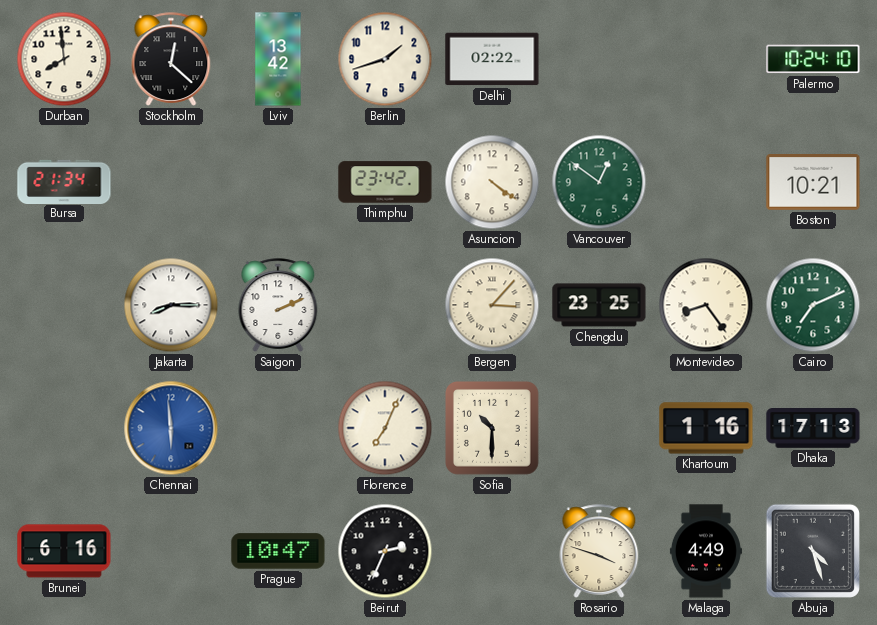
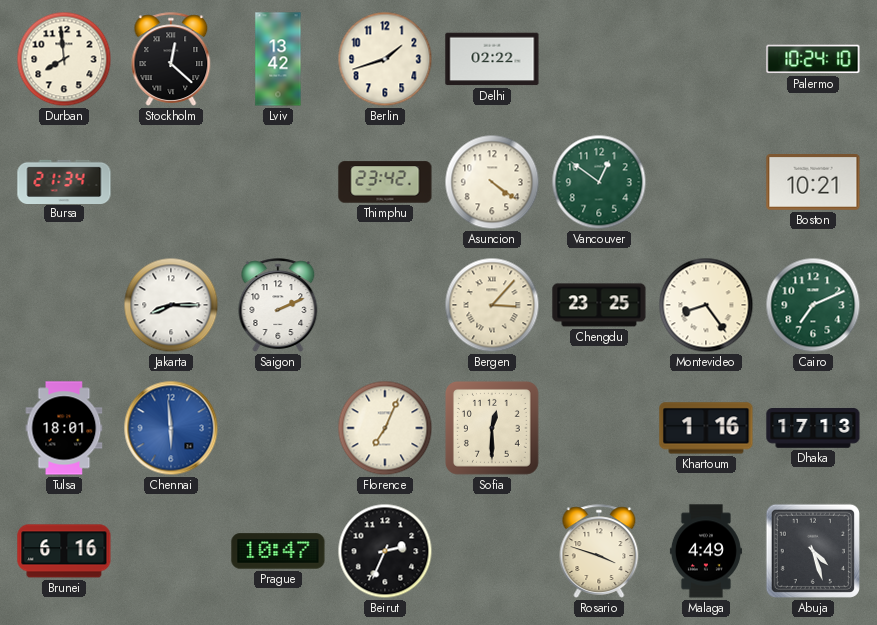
Tulsa: none -> 18:01
Sofia: 10:30 -> 12:30
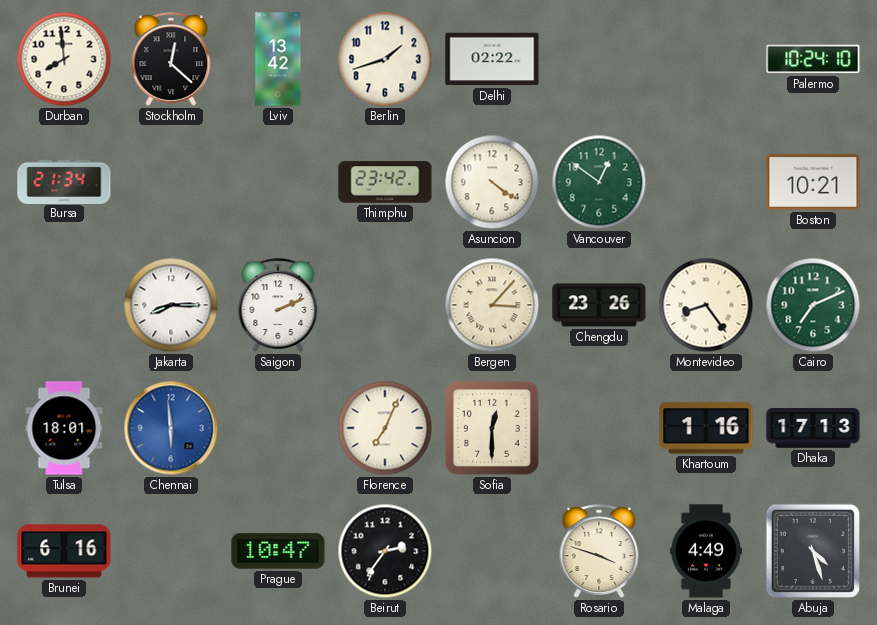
Chengdu: 23:25 -> 23:26
Beirut: 2:34 -> 2:36
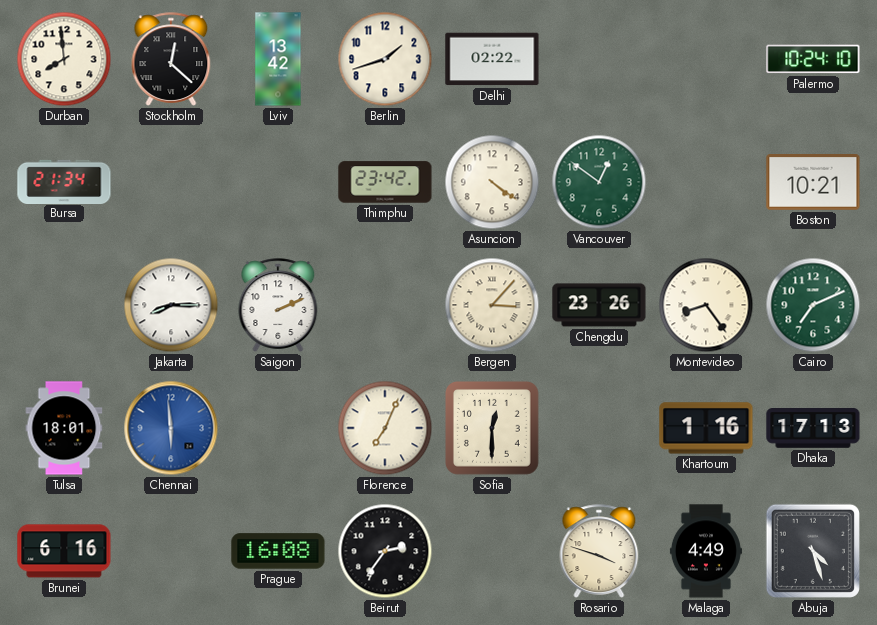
Prague: 10:47 -> 16:08
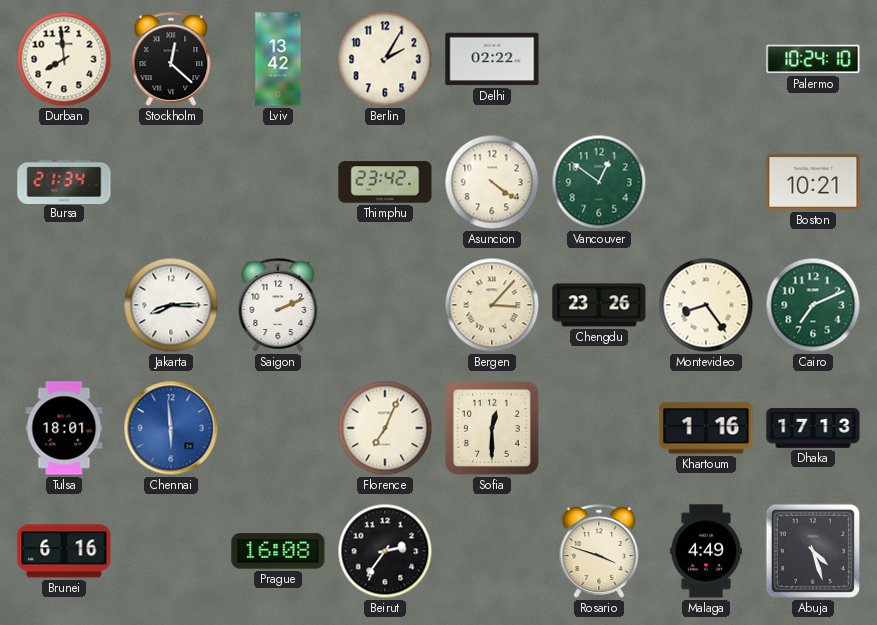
Berlin: 1:42 -> 2:05
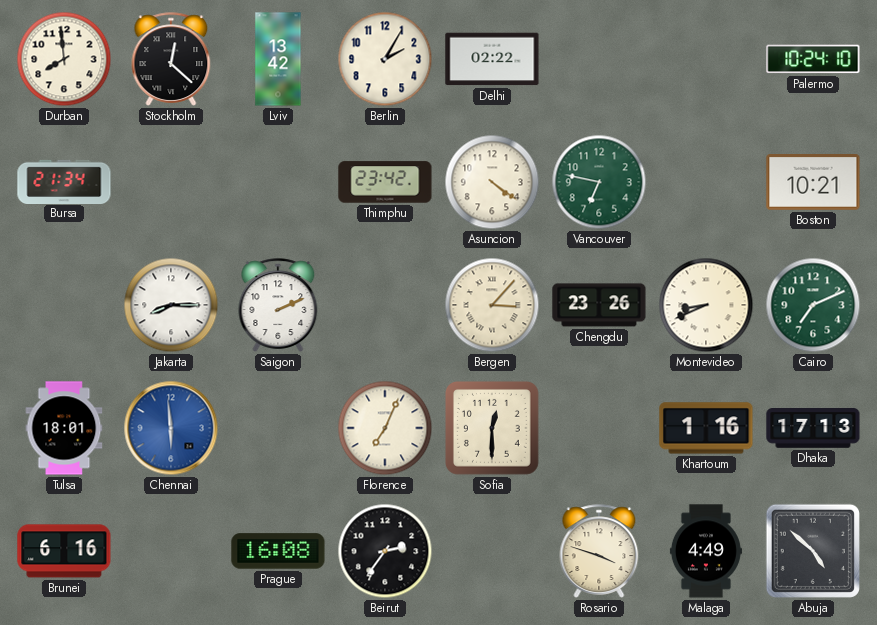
Vancouver: 12:51 -> 6:47
Montevideo: 8:24 -> 8:41
Abuja: 4:27 -> 4:52
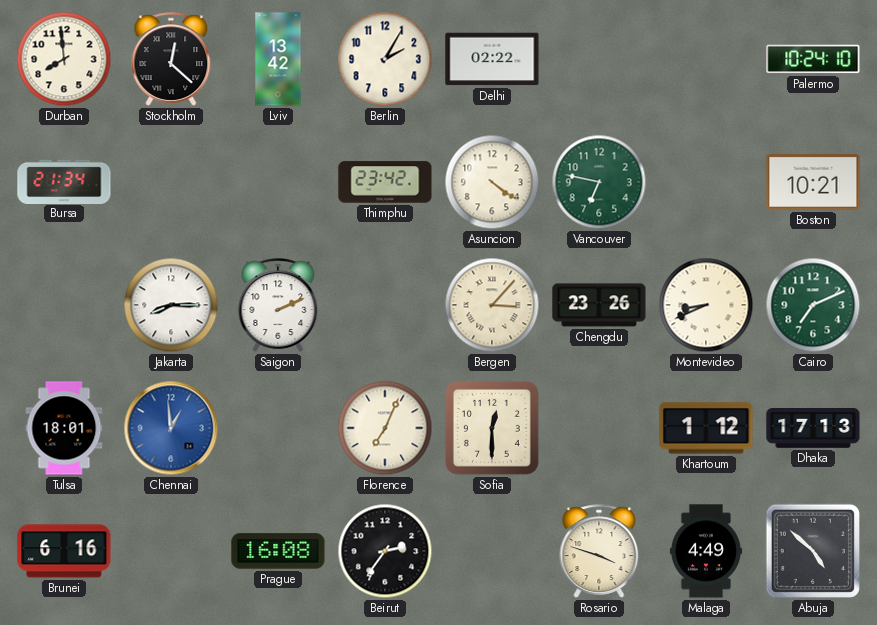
Chennai: 5:59 -> 12:59
Khartoum: 1:16 -> 1:12
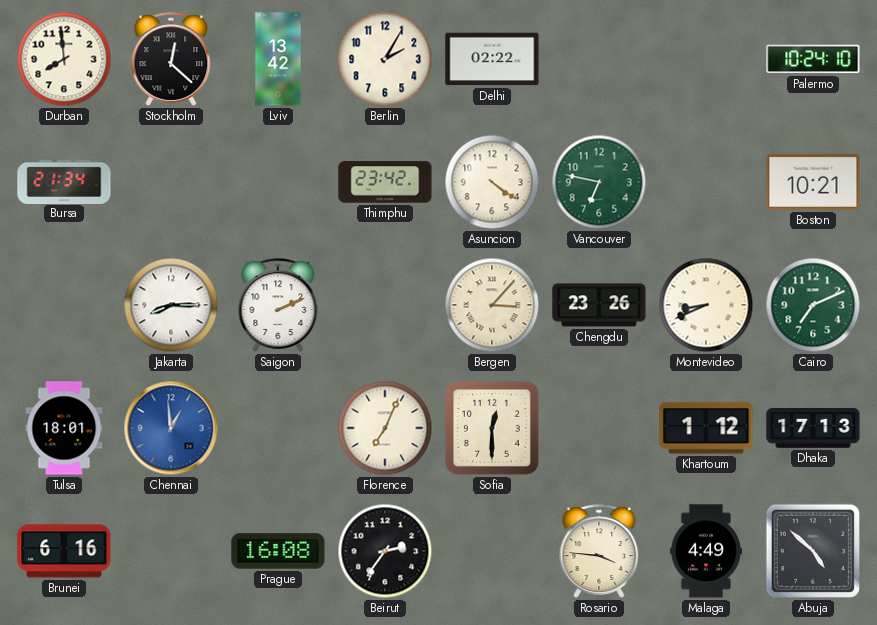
Rosario: 3:48 -> 3:46
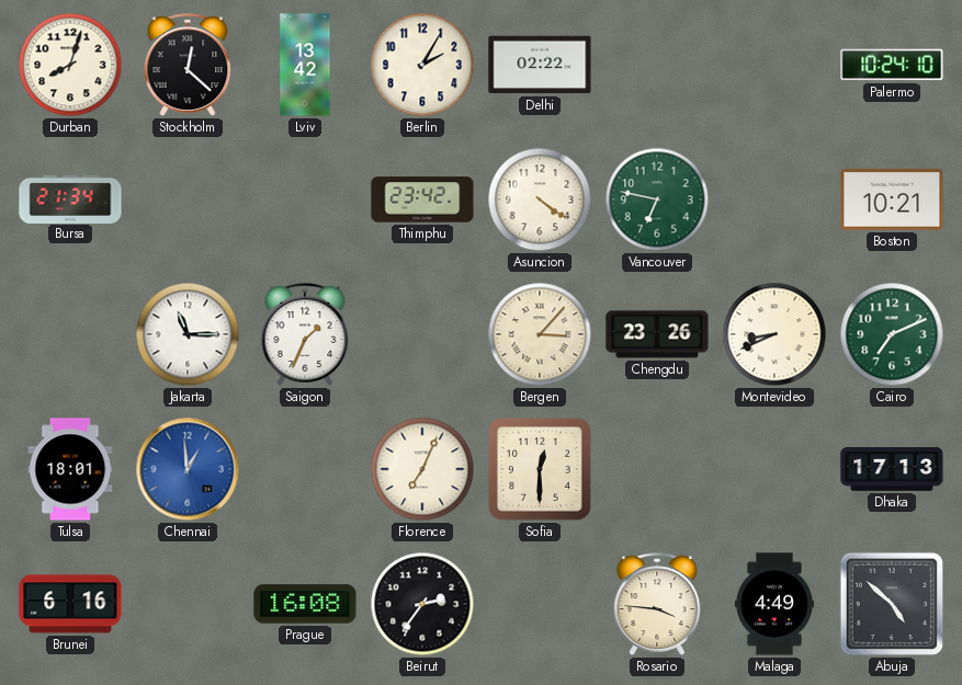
Durban: 7:59 -> 8:03
Jakarta: 8:15 -> 11:15
Saigon: 2:11 -> 1:34
Khartoum: 1:12 -> none
